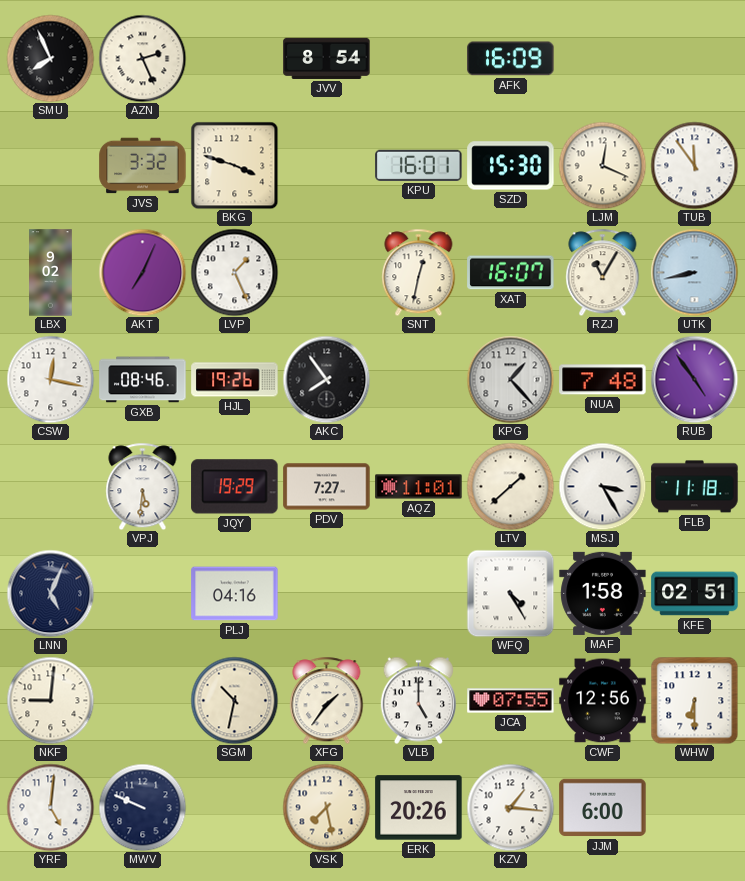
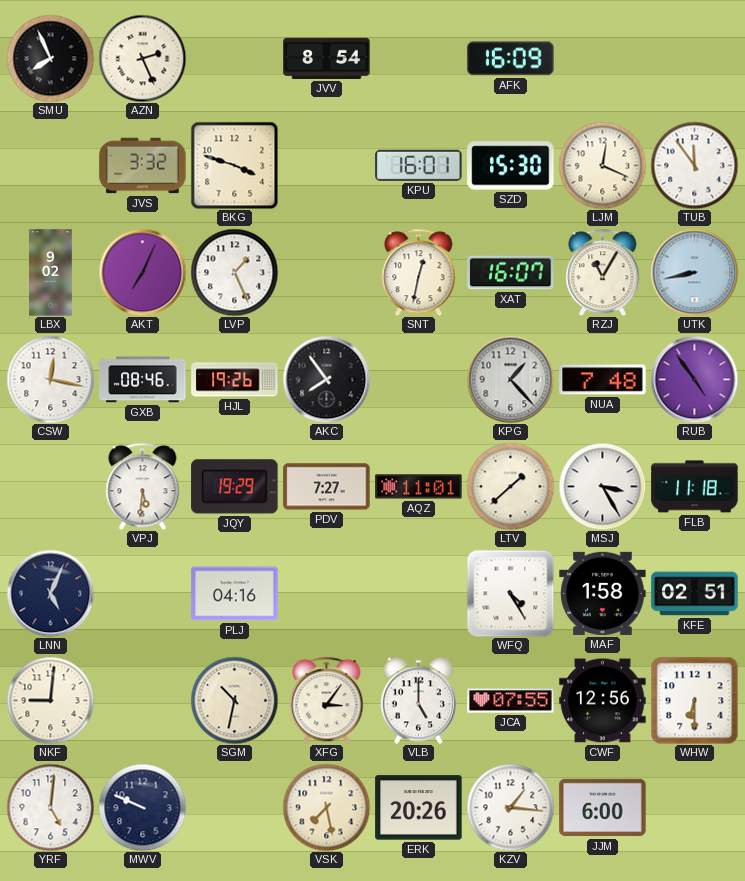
XFG: 1:36 -> 3:06
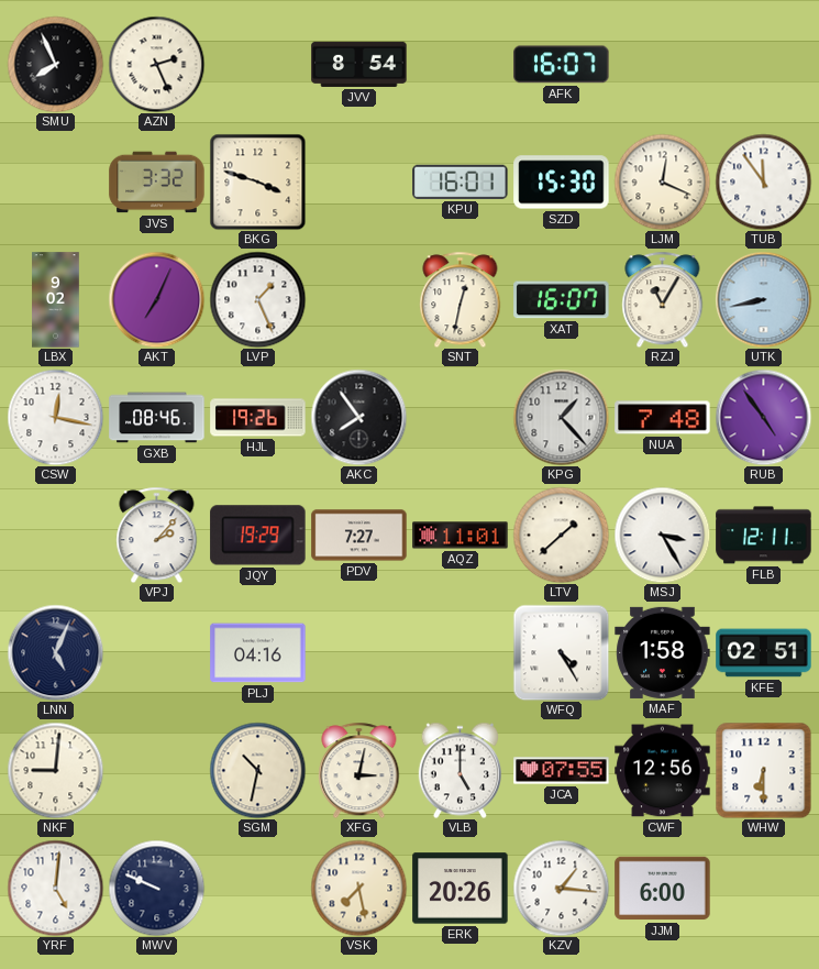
AFK: 16:09 -> 16:07
VPJ: 5:31 -> 2:07
FLB: 11:18 -> 12:11
XFG: 3:06 -> 3:02
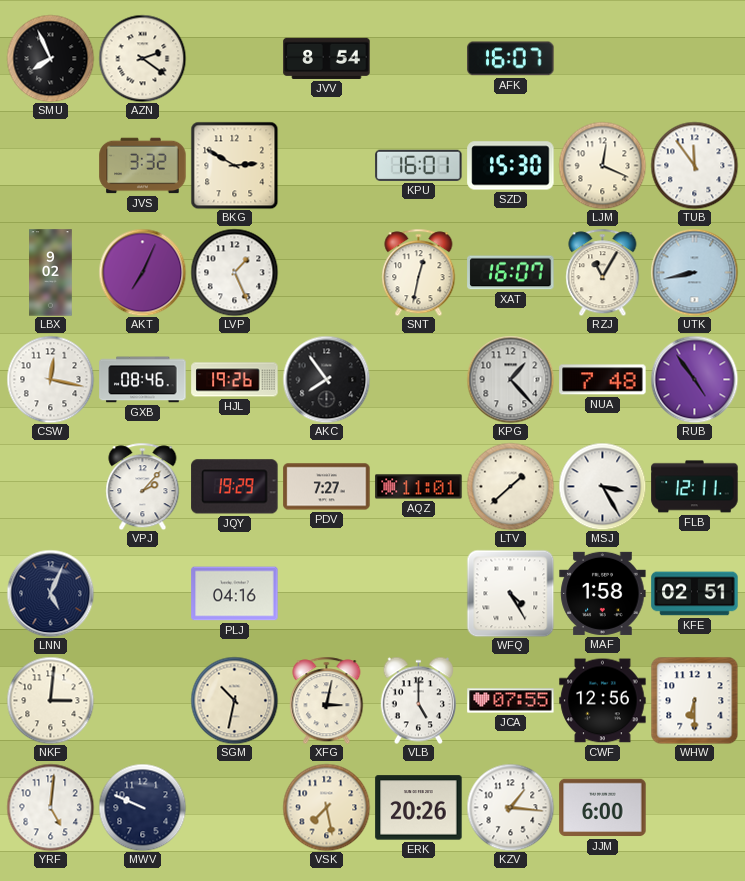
AZN: 2:26 -> 2:21
BKG: 3:48 -> 2:50
NKF: 9:01 -> 3:01
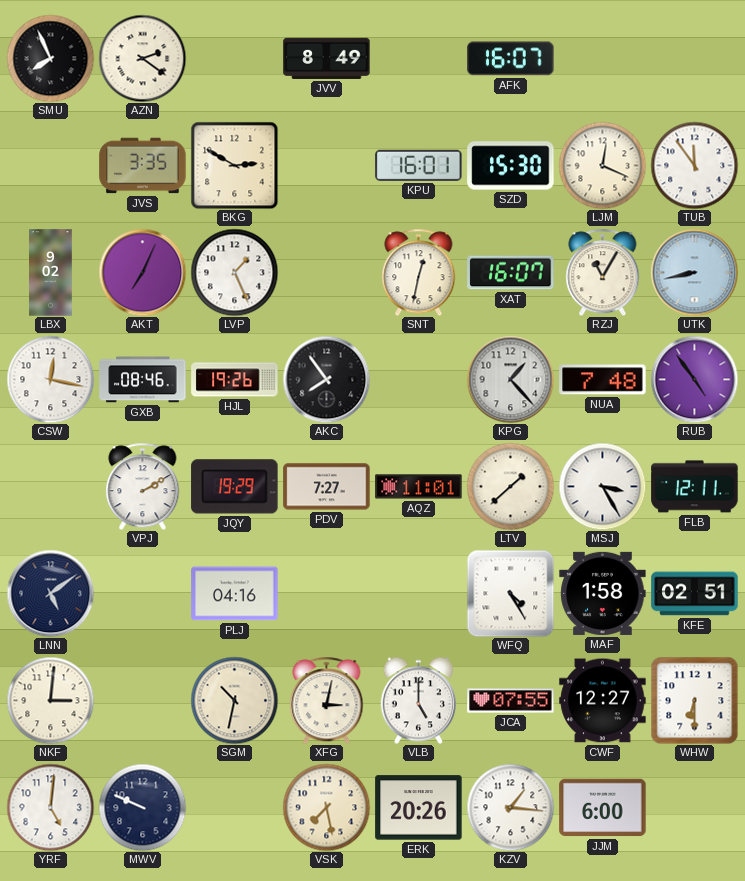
JVV: 8:54 -> 8:49
JVS: 3:32 -> 3:35
VPJ: 2:07 -> 2:10
LNN: 5:04 -> 5:09
CWF: 12:56 -> 12:27
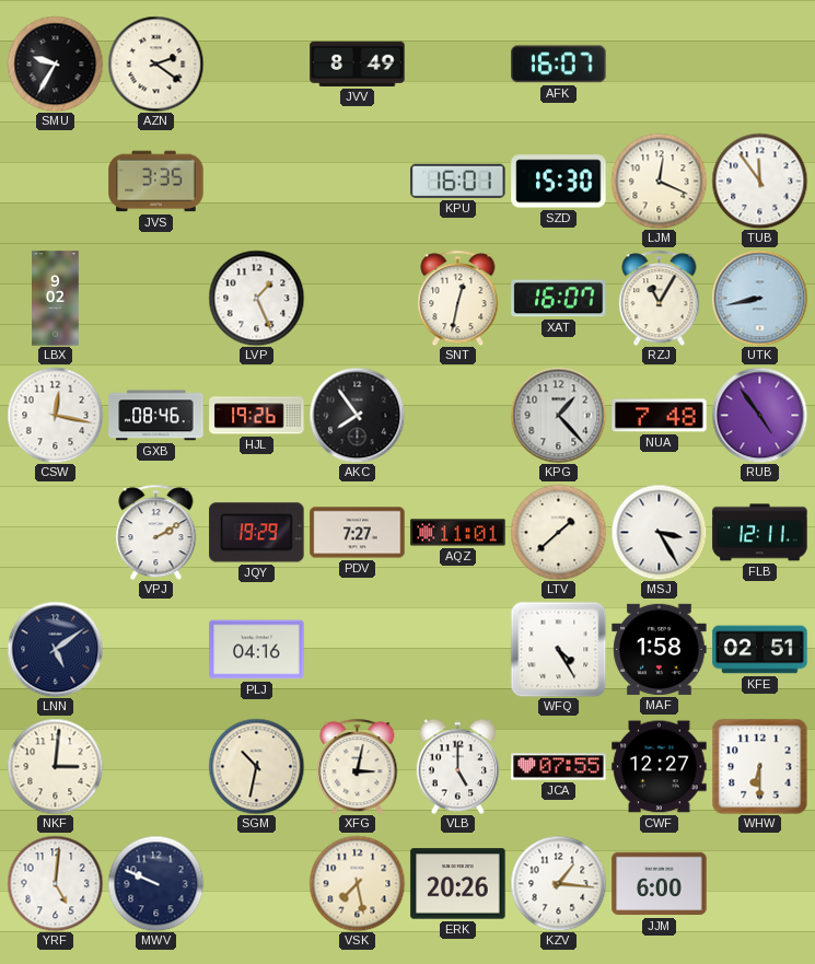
SMU: 7:56 -> 9:35
BKG: 2:50 -> none
AKT: 7:04 -> none
